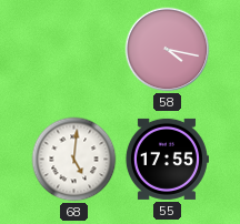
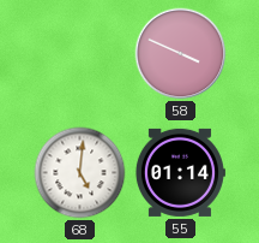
58: 4:17 -> 3:49
55: 17:55 -> 01:14
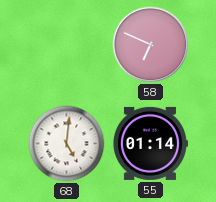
58: 3:49 -> 6:49
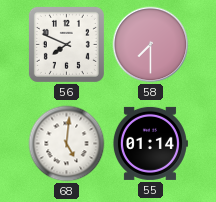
56: none -> 7:49
58: 6:49 -> 7:30
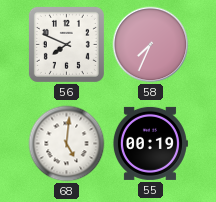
58: 7:30 -> 7:34
55: 01:14 -> 00:19
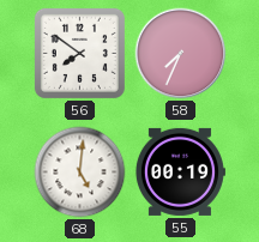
56: 7:49 -> 7:51
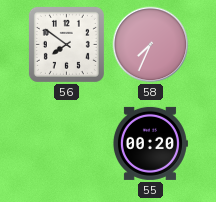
68: 5:01 -> none
55: 00:19 -> 00:20
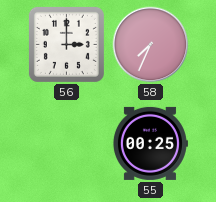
56: 7:51 -> 3:00
55: 00:20 -> 00:25
